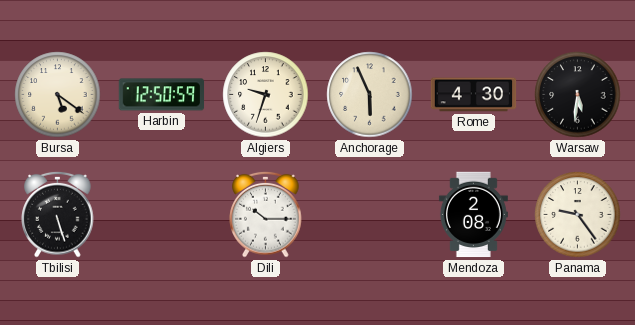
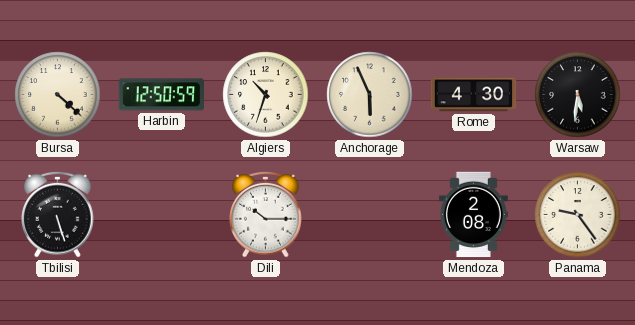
Bursa: 5:21 -> 4:22
Algiers: 9:33 -> 10:33
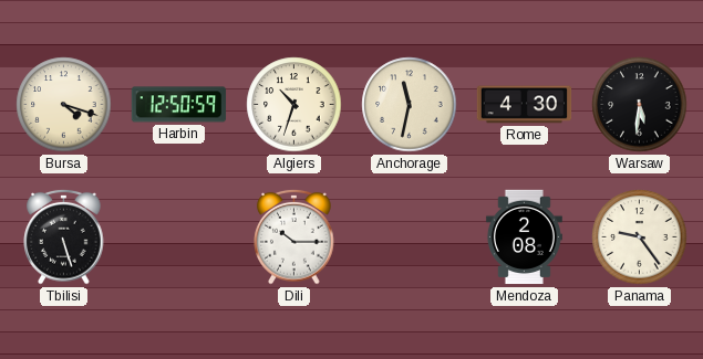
Bursa: 4:22 -> 4:18
Anchorage: 5:56 -> 11:32
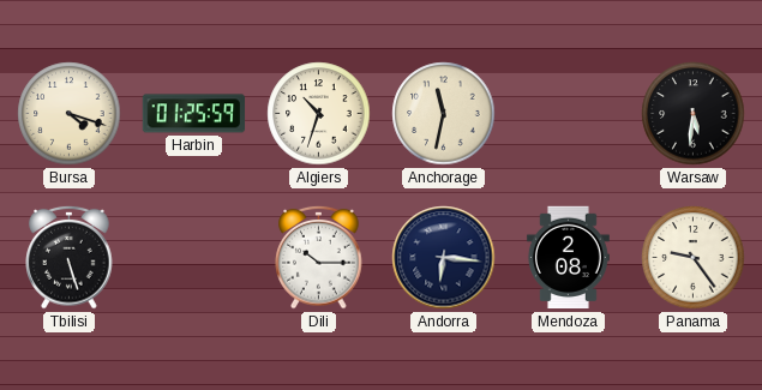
Harbin: 12:50 -> 01:25
Rome: 4:30 -> none
Andorra: none -> 6:16
